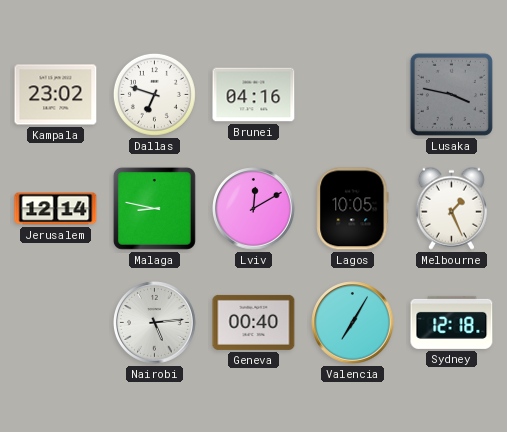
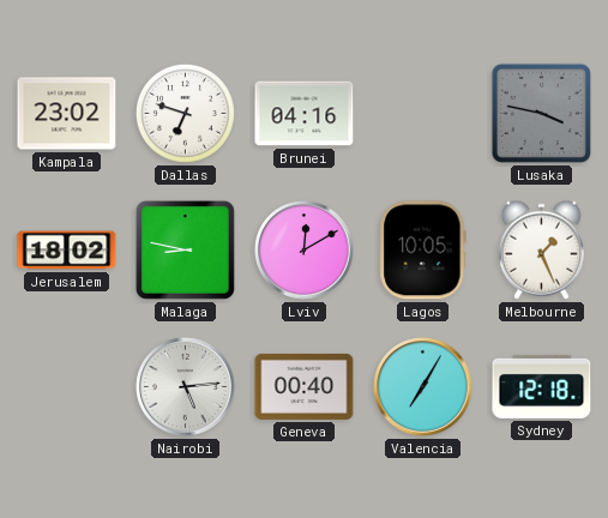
Jerusalem: 12:14 -> 18:02
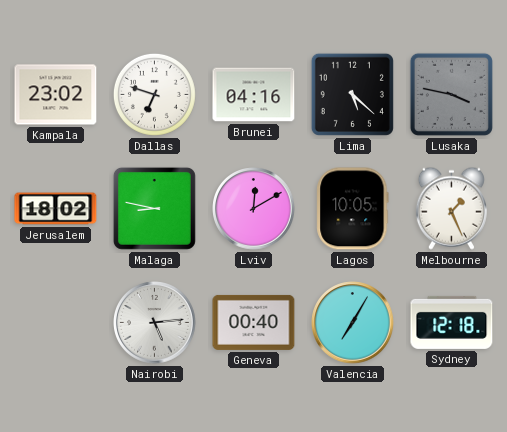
Lima: none -> 5:22
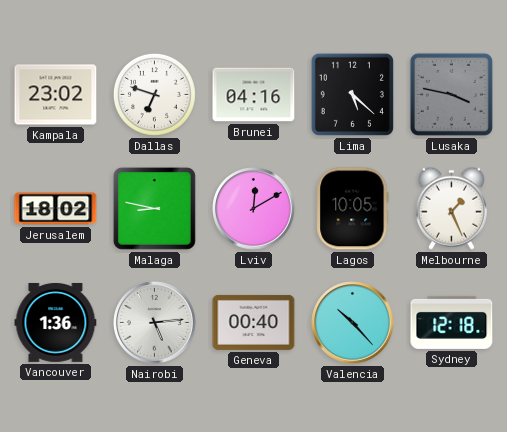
Vancouver: none -> 1:36
Valencia: 7:05 -> 10:23
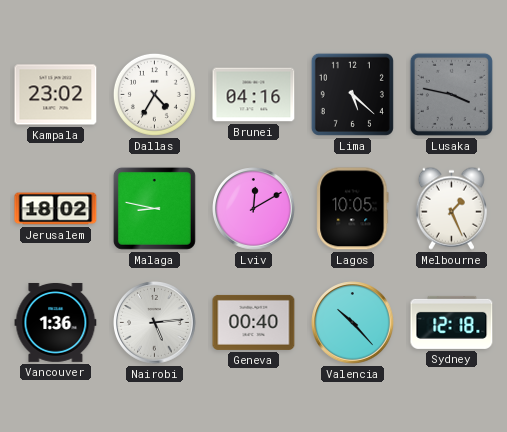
Dallas: 6:48 -> 4:35
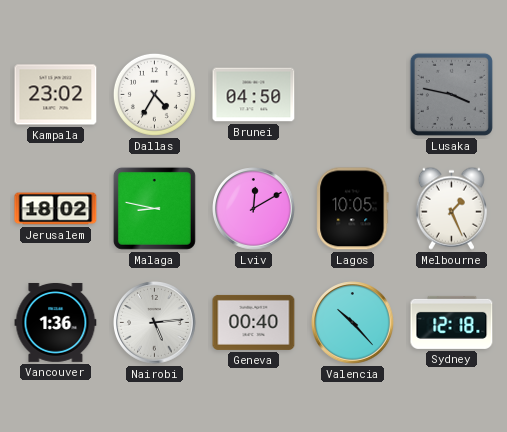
Brunei: 04:16 -> 04:50
Lima: 5:22 -> none
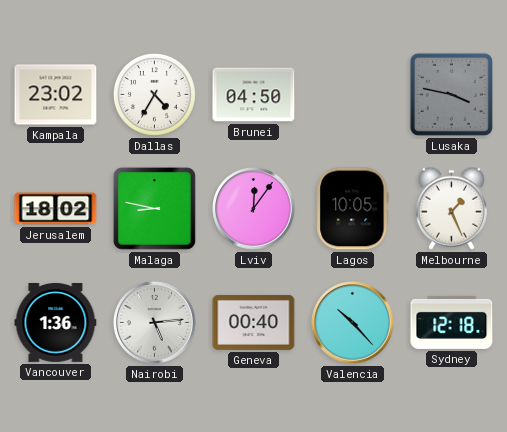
Lviv: 12:10 -> 12:06
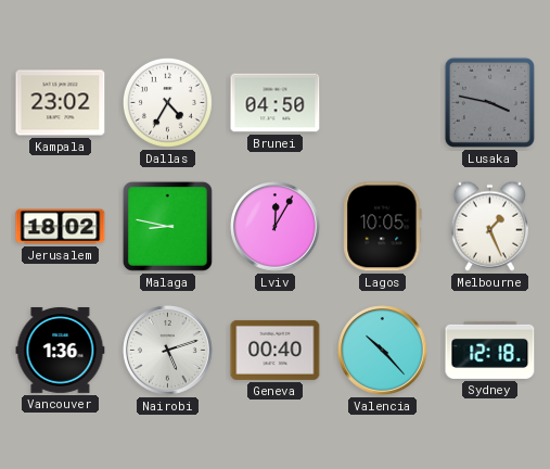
Lviv: 12:06 -> 12:05
Nairobi: 5:14 -> 5:12
